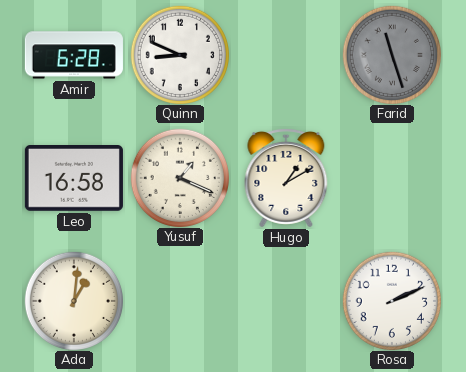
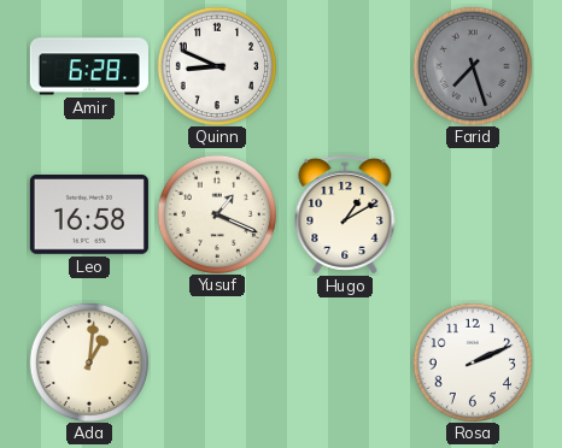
Farid: 11:27 -> 7:27
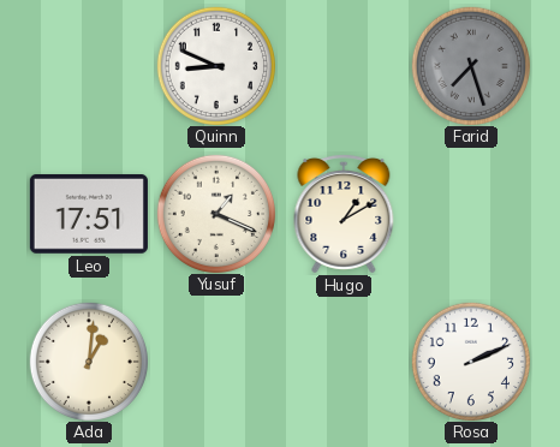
Amir: 6:28 -> none
Leo: 16:58 -> 17:51
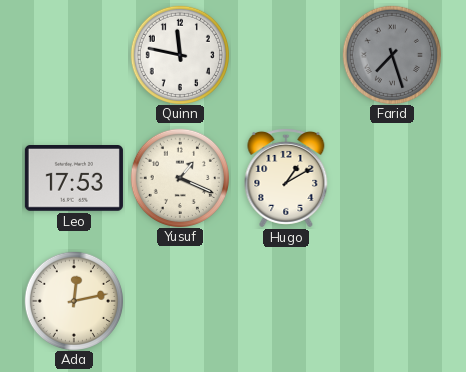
Quinn: 8:49 -> 11:47
Leo: 17:51 -> 17:53
Ada: 1:01 -> 12:13
Rosa: 2:11 -> none
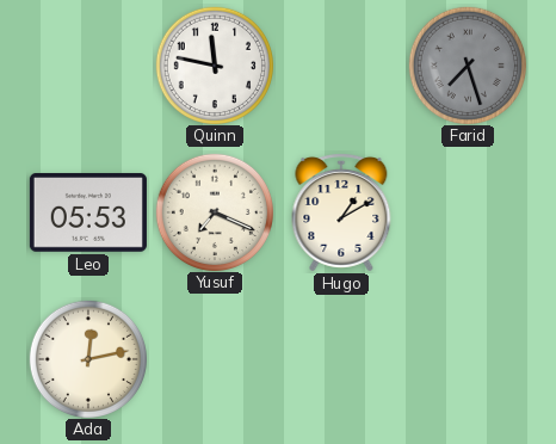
Leo: 17:53 -> 05:53
Yusuf: 1:19 -> 7:19
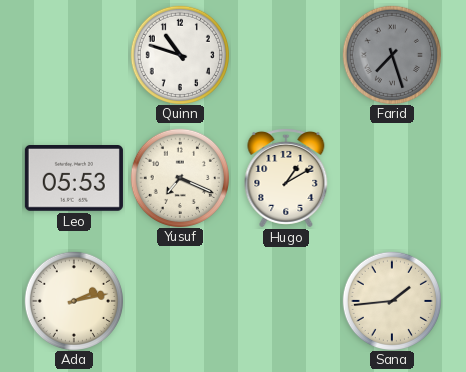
Quinn: 11:47 -> 10:48
Ada: 12:13 -> 2:13
Sana: none -> 1:44
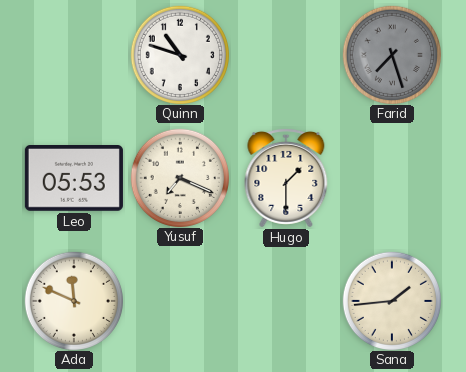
Hugo: 1:10 -> 1:30
Ada: 2:13 -> 11:49
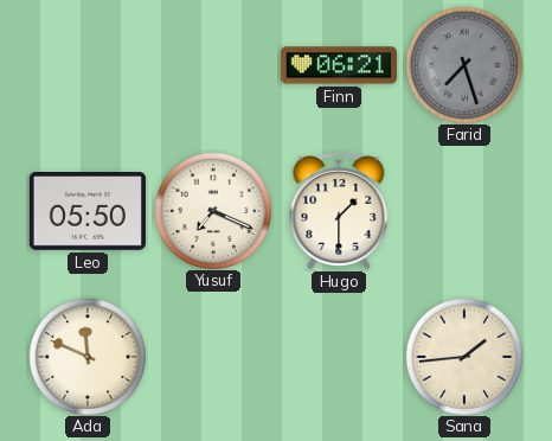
Quinn: 10:48 -> none
Finn: none -> 06:21
Leo: 05:53 -> 05:50
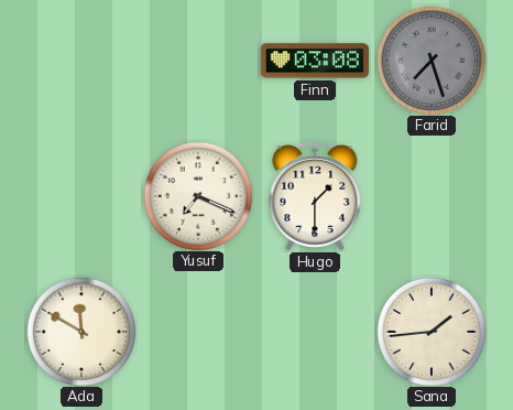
Finn: 06:21 -> 03:08
Leo: 05:50 -> none
Ada: 11:49 -> 11:50
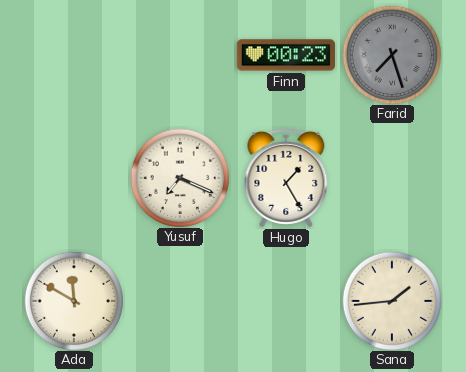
Finn: 03:08 -> 00:23
Hugo: 1:30 -> 1:25
